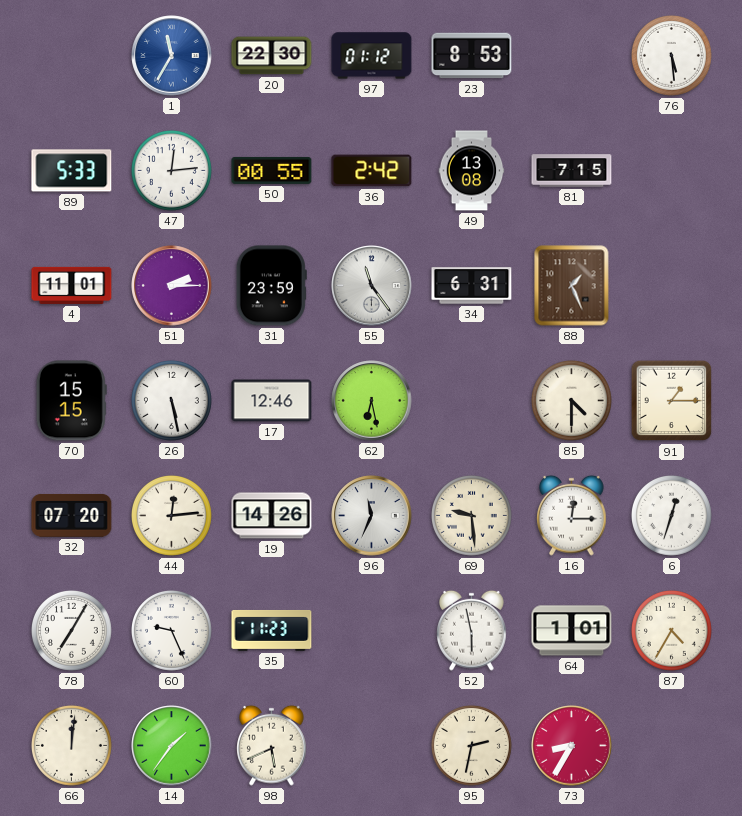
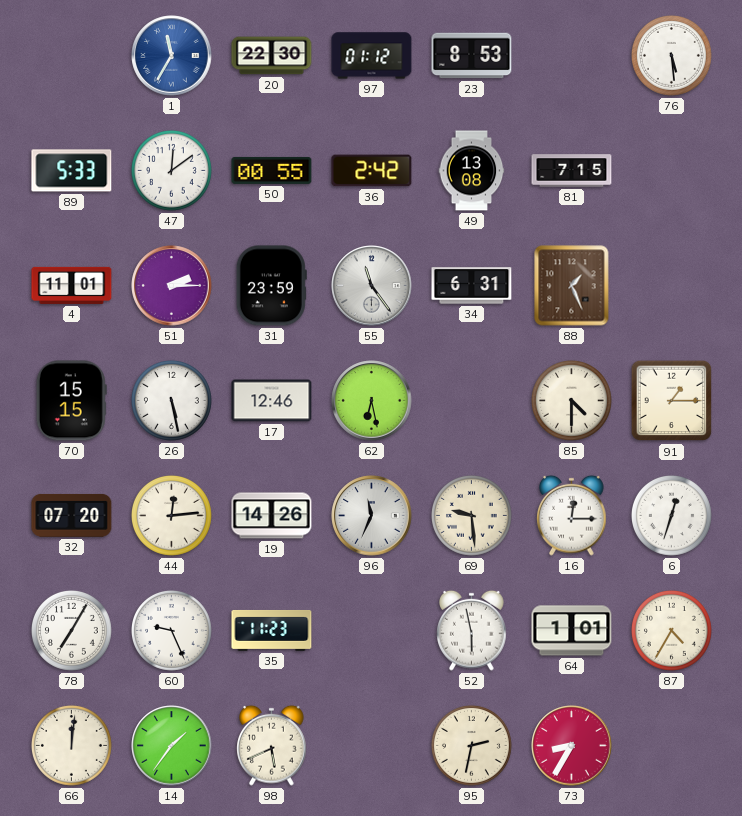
47: 12:14 -> 12:09
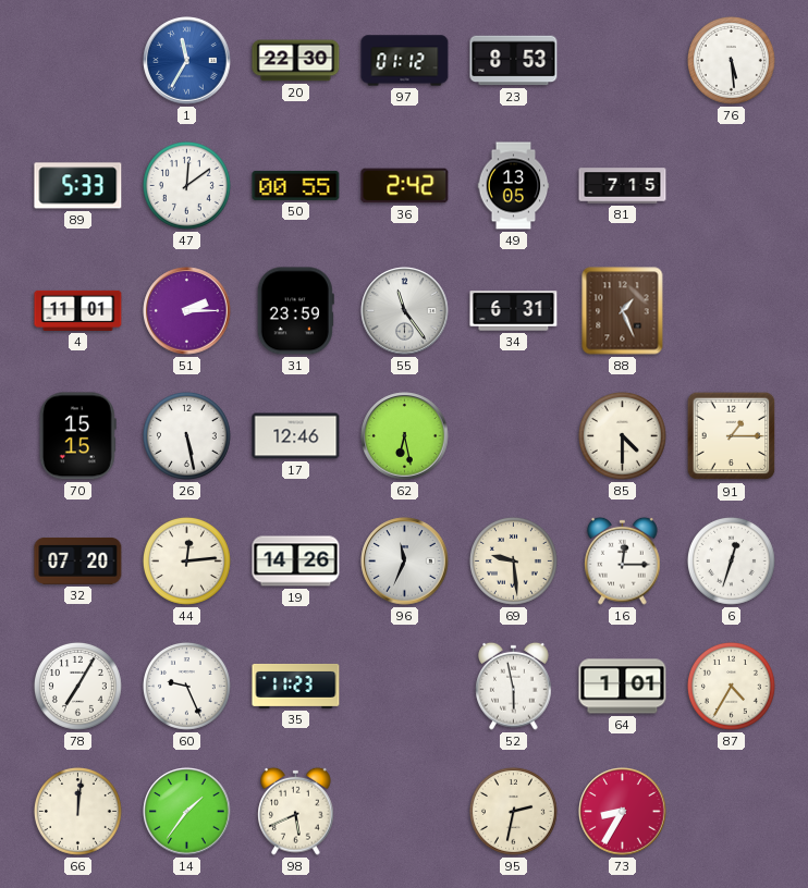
49: 13:08 -> 13:05
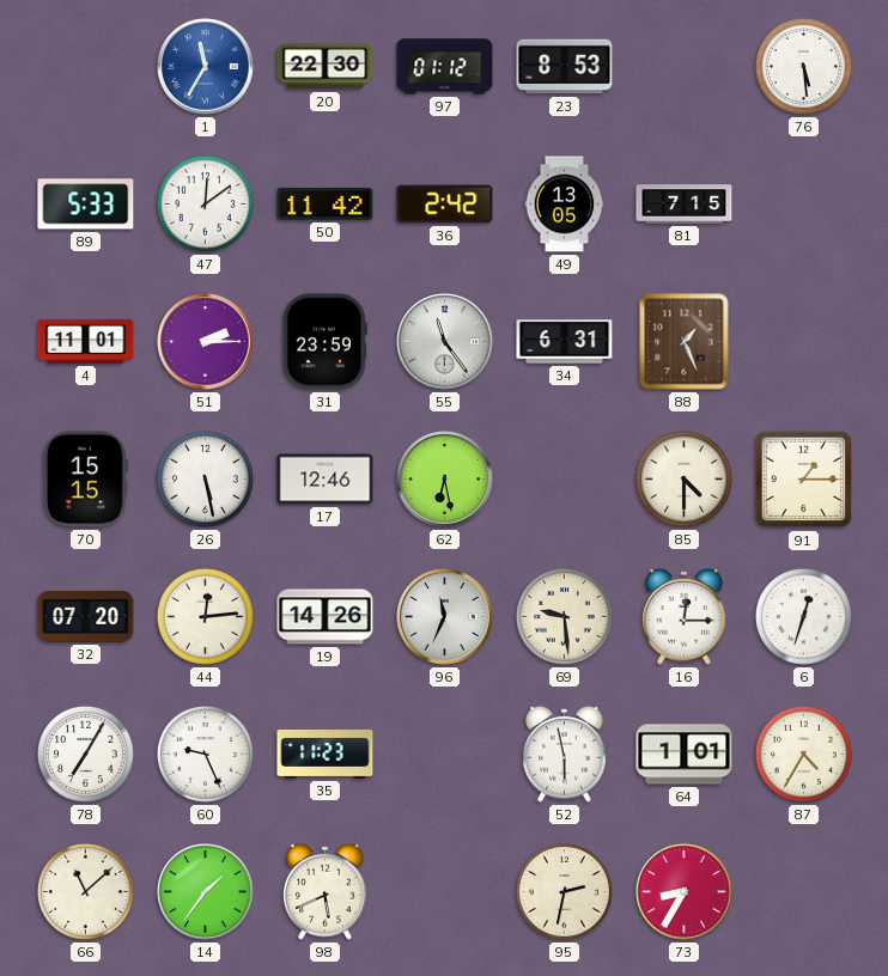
50: 00:55 -> 11:42
66: 12:01 -> 11:08
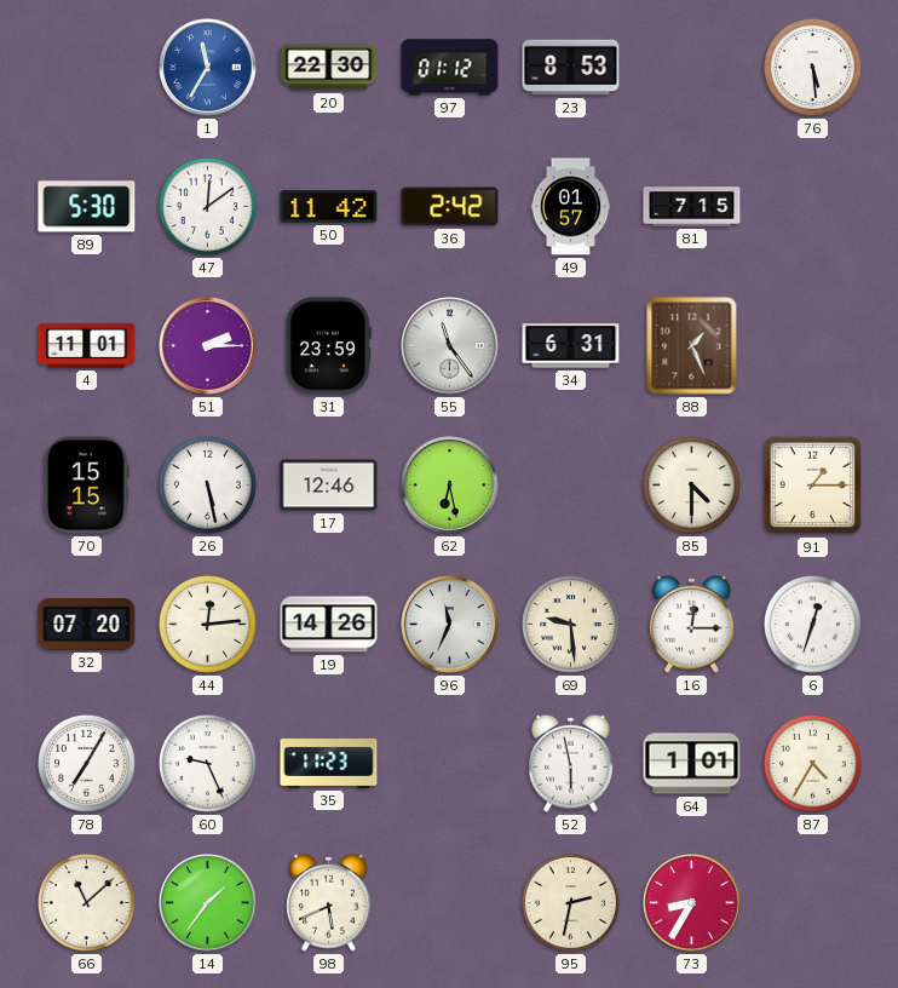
89: 5:33 -> 5:30
49: 13:05 -> 01:57
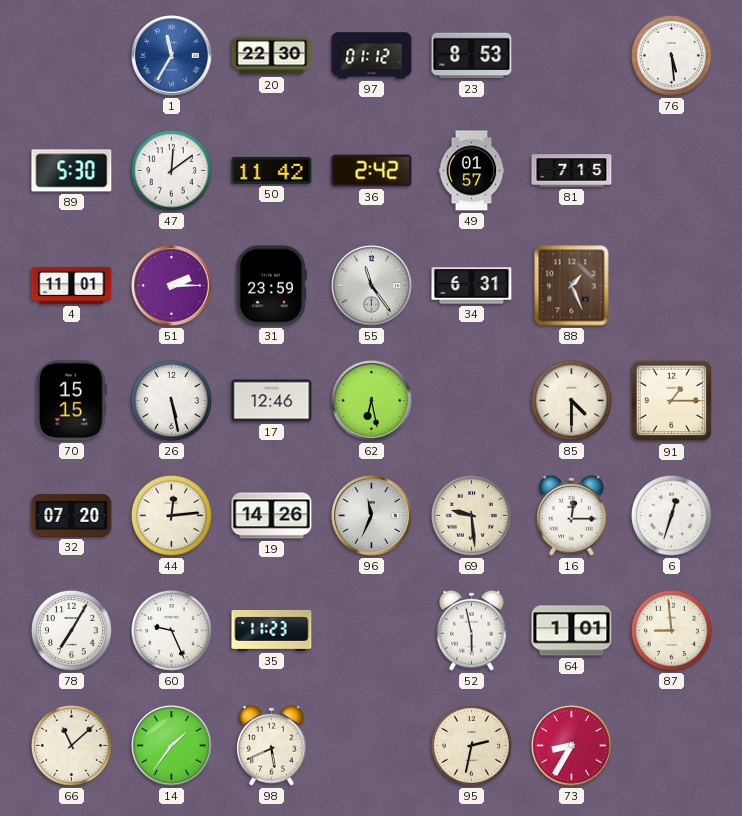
87: 4:35 -> 8:59
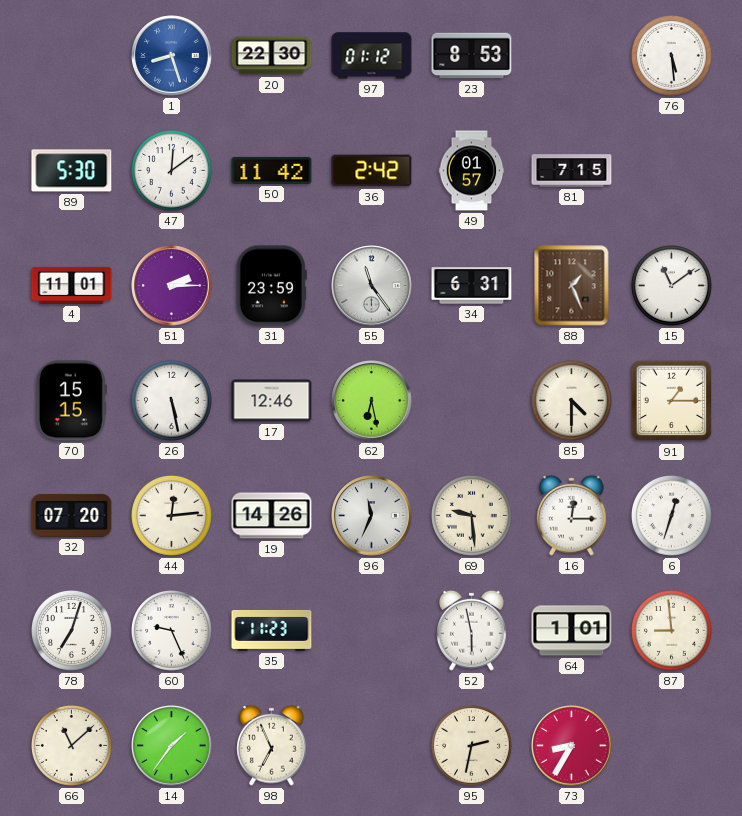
1: 11:35 -> 8:27
15: none -> 11:09
78: 7:05 -> 7:03
98: 5:41 -> 6:56
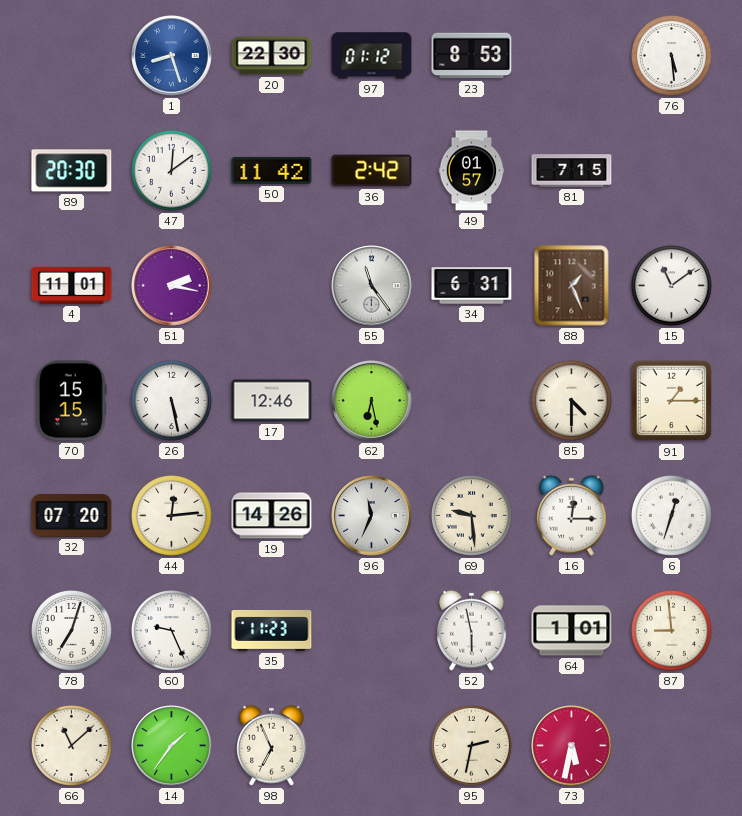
89: 5:30 -> 20:30
51: 2:15 -> 2:17
31: 23:59 -> none
73: 8:35 -> 5:32
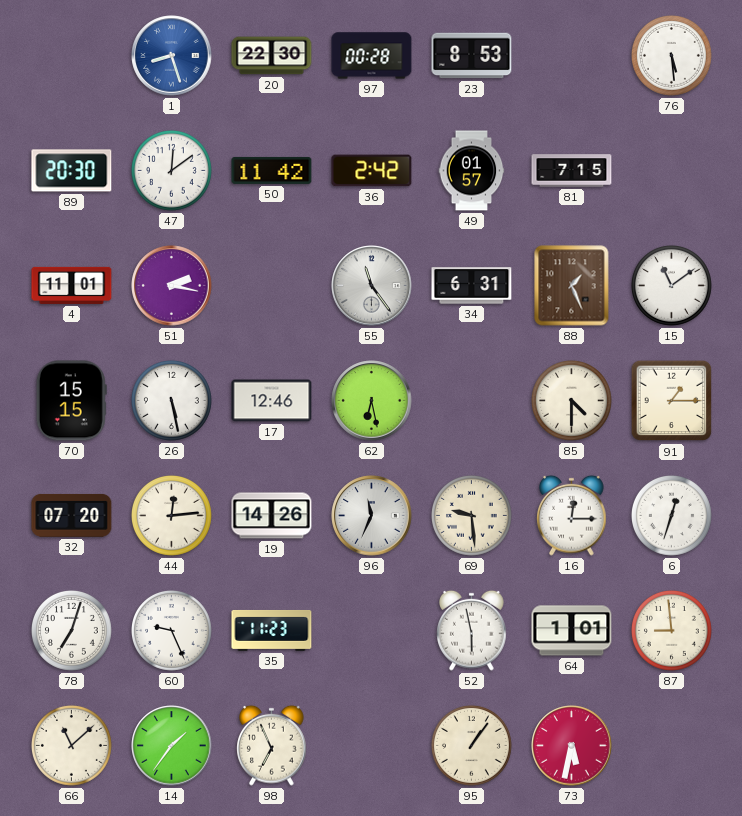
97: 01:12 -> 00:28
95: 2:32 -> 1:06
